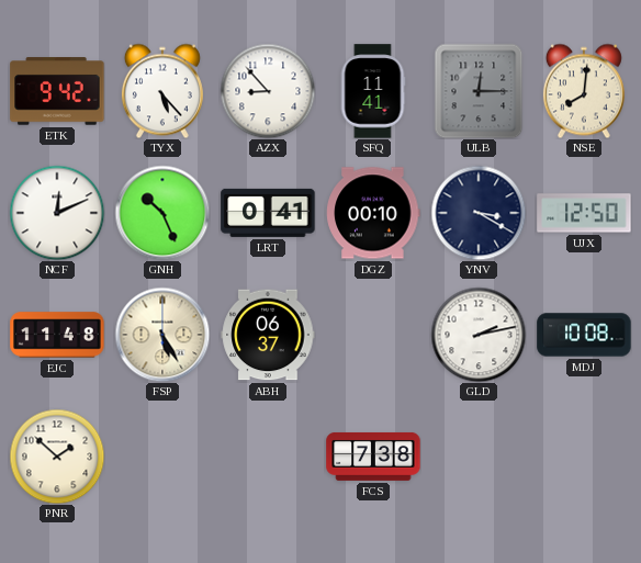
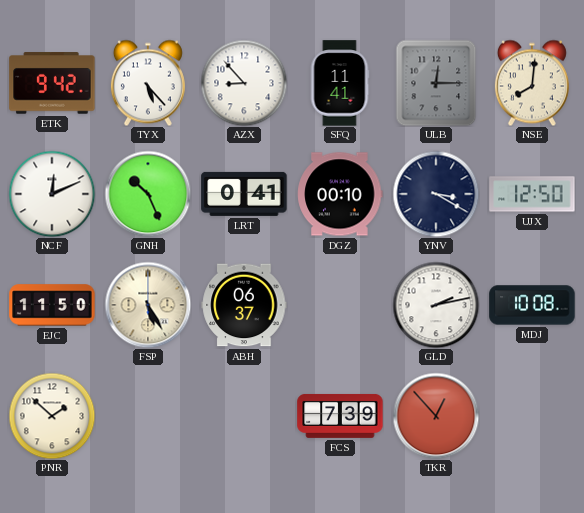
EJC: 11:48 -> 11:50
FCS: 7:38 -> 7:39
TKR: none -> 12:53
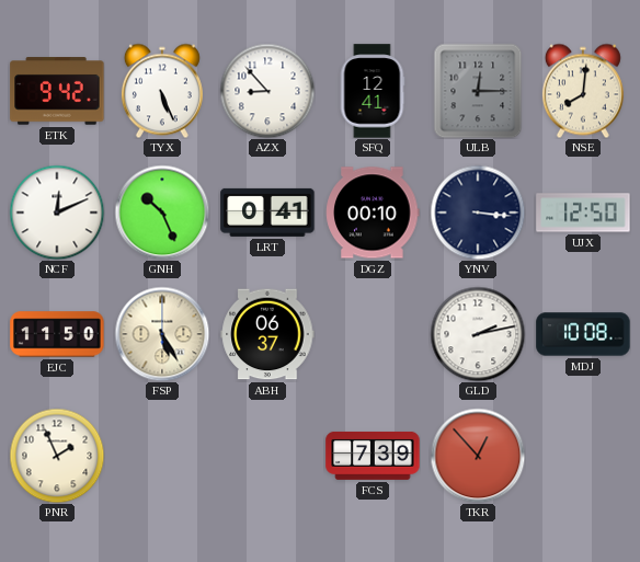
TYX: 5:23 -> 5:26
SFQ: 11:41 -> 12:41
YNV: 3:20 -> 3:16
PNR: 1:52 -> 1:56
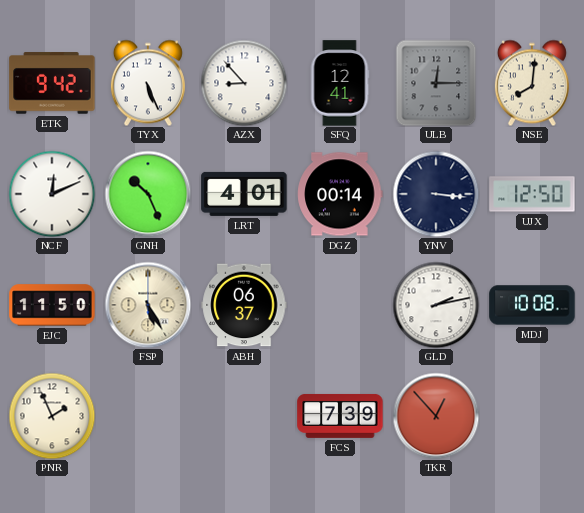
LRT: 0:41 -> 4:01
DGZ: 00:10 -> 00:14
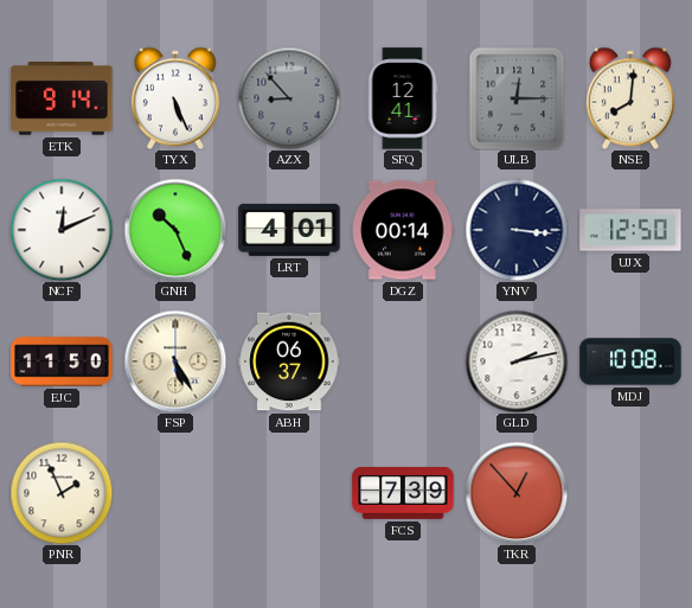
ETK: 9:42 -> 9:14
AZX dial: white -> grey
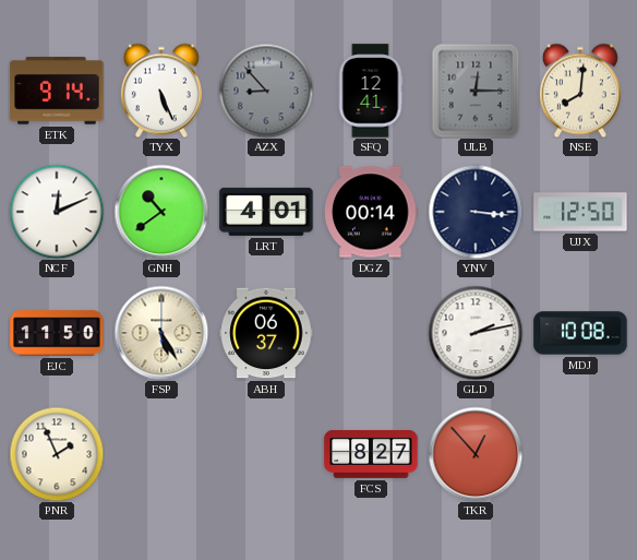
GNH: 10:26 -> 10:39
FCS: 7:39 -> 8:27
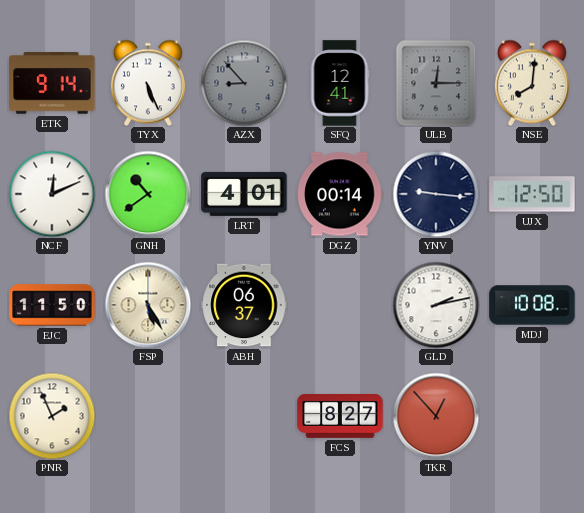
YNV: 3:16 -> 9:16
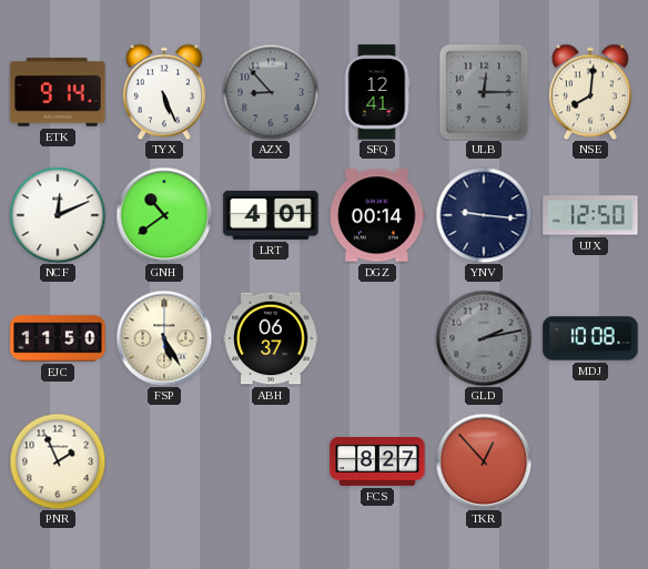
GLD dial: white -> grey
